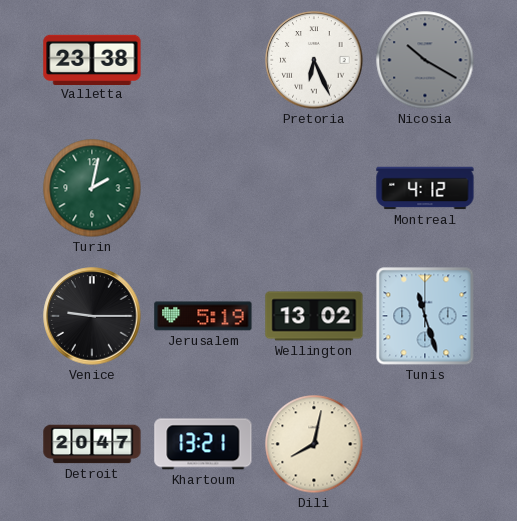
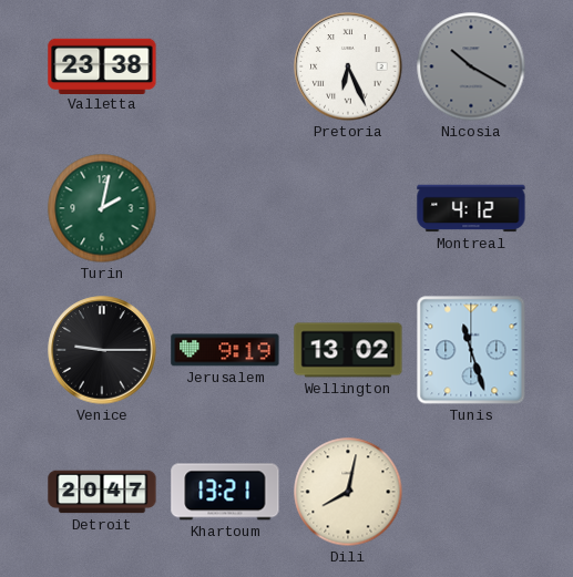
Jerusalem: 5:19 -> 9:19
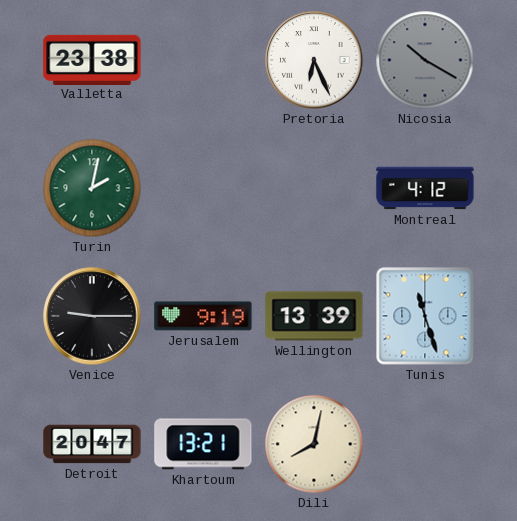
Wellington: 13:02 -> 13:39
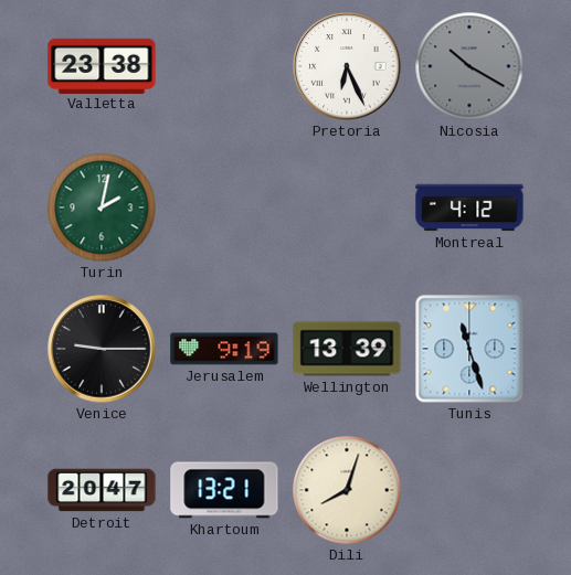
Dili: 8:02 -> 8:03
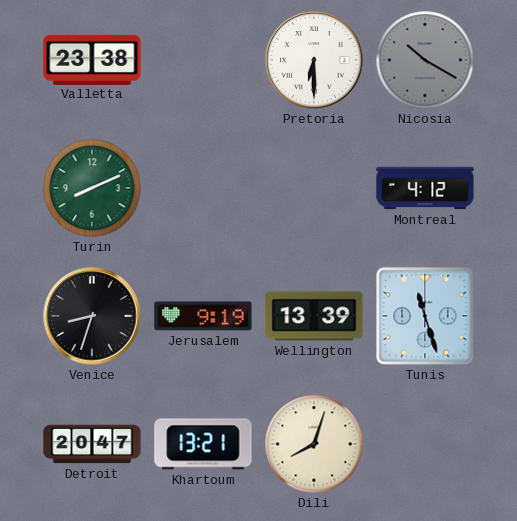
Pretoria: 6:26 -> 6:30
Turin: 2:02 -> 8:11
Venice: 9:15 -> 8:33
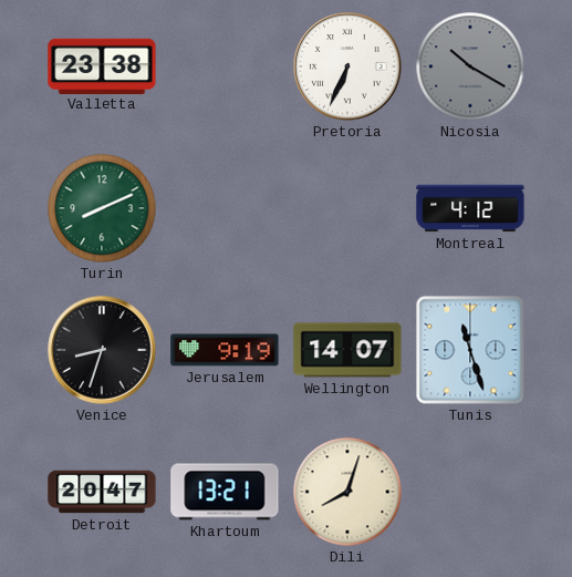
Pretoria: 6:30 -> 6:34
Wellington: 13:39 -> 14:07
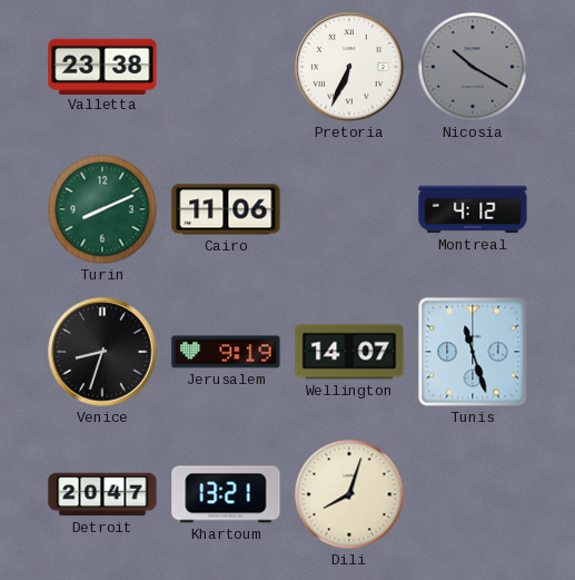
Cairo: none -> 11:06
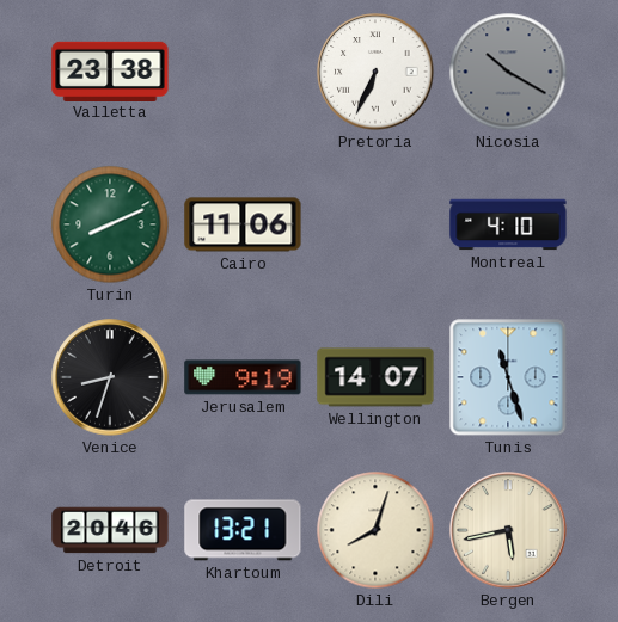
Montreal: 4:12 -> 4:10
Detroit: 20:47 -> 20:46
Bergen: none -> 5:43
